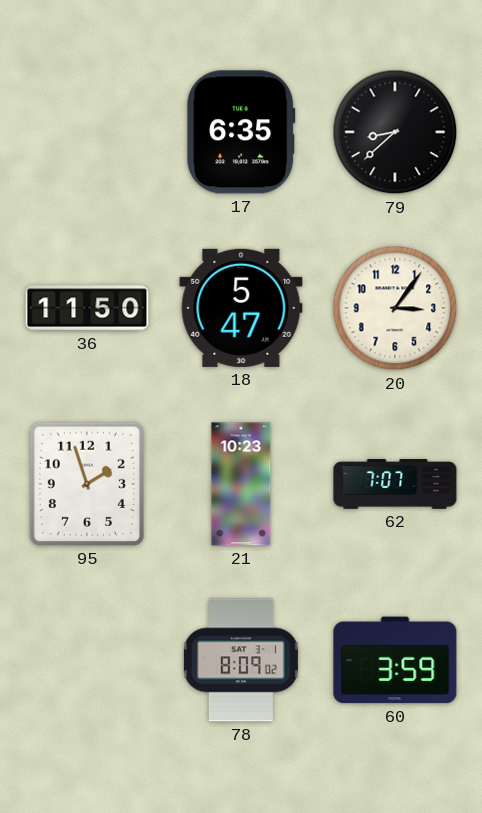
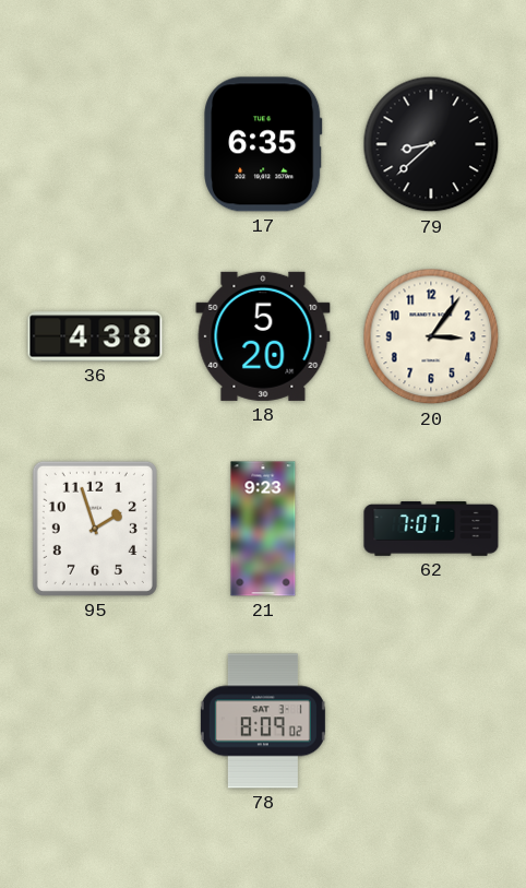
36: 11:50 -> 4:38
18: 5:47 -> 5:20
21: 10:23 -> 9:23
60: 3:59 -> none
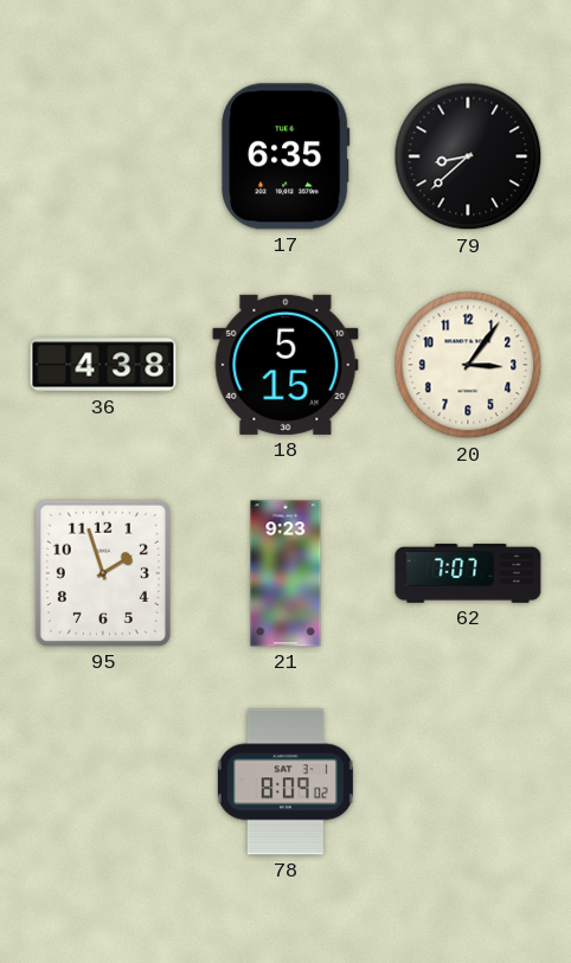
18: 5:20 -> 5:15
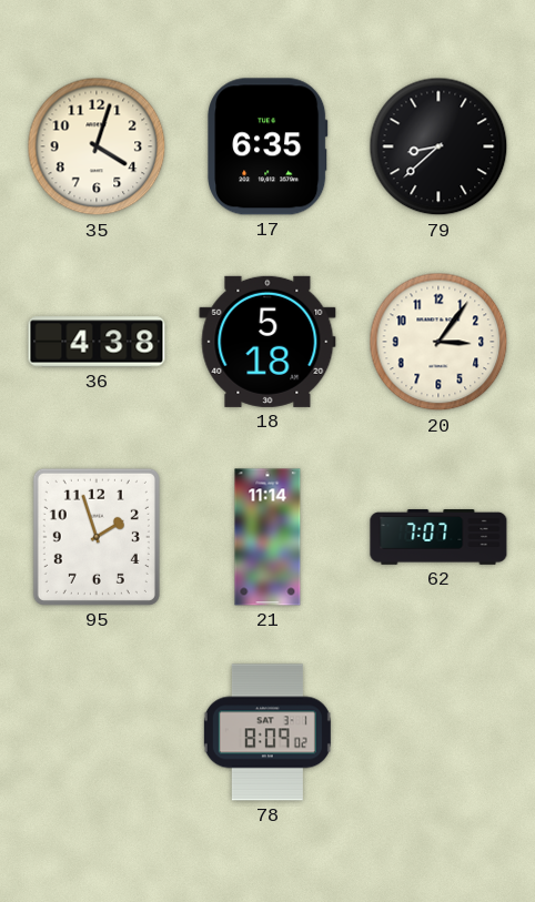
35: none -> 4:03
18: 5:15 -> 5:18
21: 9:23 -> 11:14
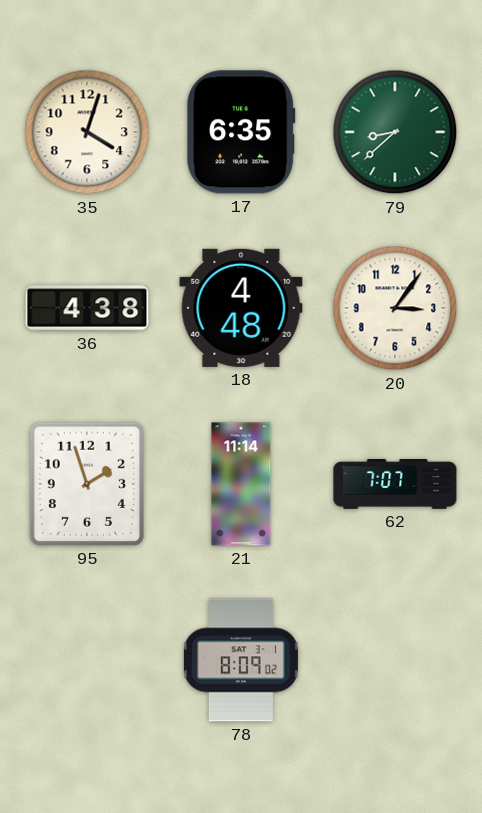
79 dial: black -> green
18: 5:18 -> 4:48
